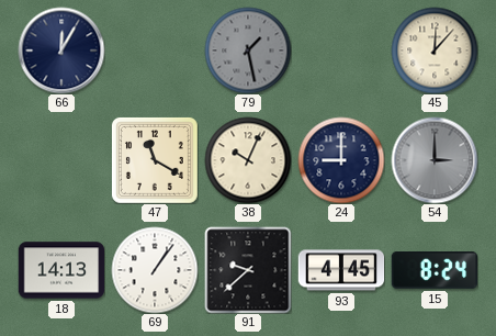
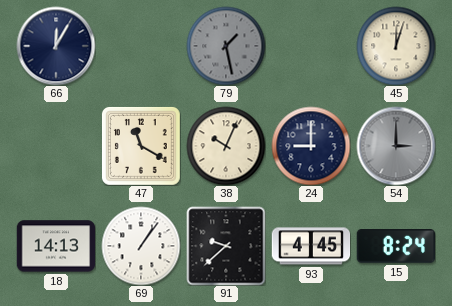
45: 12:07 -> 12:03
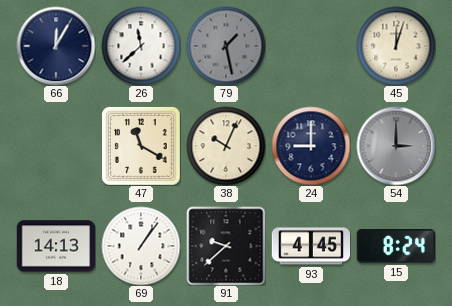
26: none -> 11:38
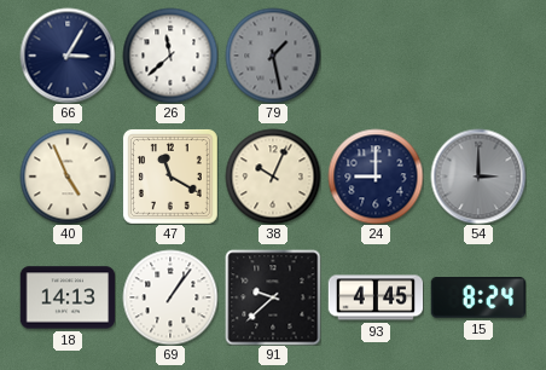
66: 12:05 -> 3:05
45: 12:03 -> none
40: none -> 4:56
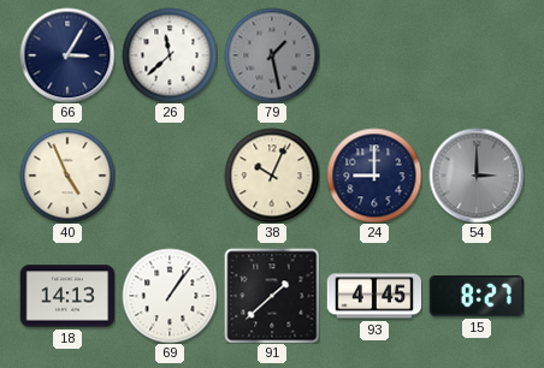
47: 11:20 -> none
91: 9:38 -> 1:38
15: 8:24 -> 8:27
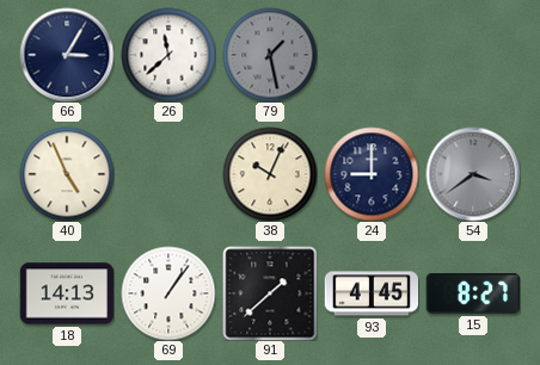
54: 3:00 -> 3:39
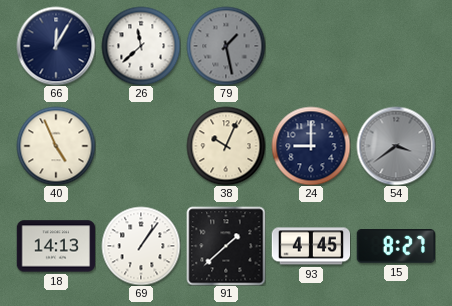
66: 3:05 -> 12:05
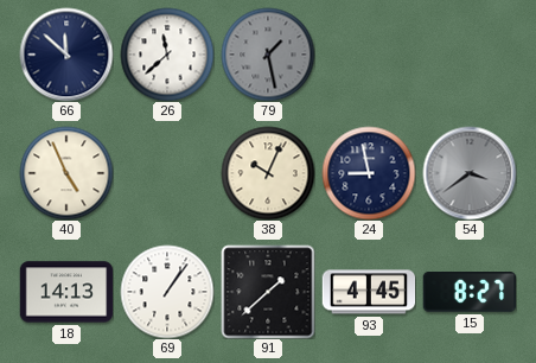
66: 12:05 -> 11:52
24: 9:00 -> 8:58
